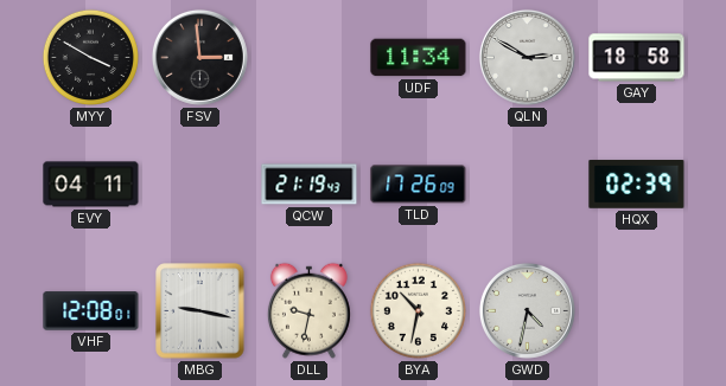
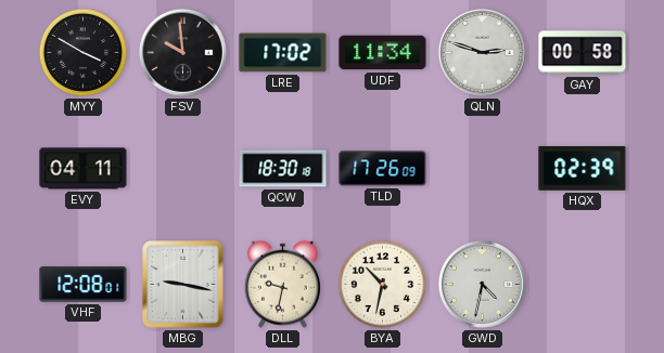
FSV: 2:59 -> 9:59
LRE: none -> 17:02
QLN: 2:50 -> 2:48
GAY: 18:58 -> 00:58
QCW: 21:19 -> 18:30
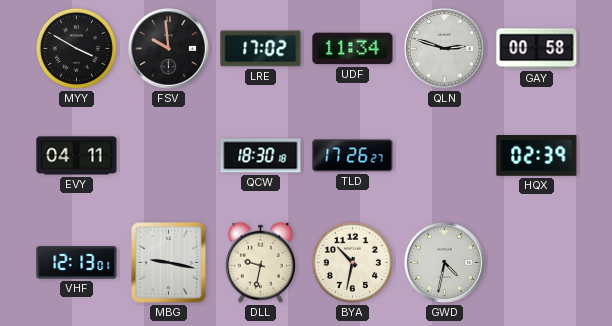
TLD: 17:26:09 -> 17:26:27
VHF: 12:08 -> 12:13
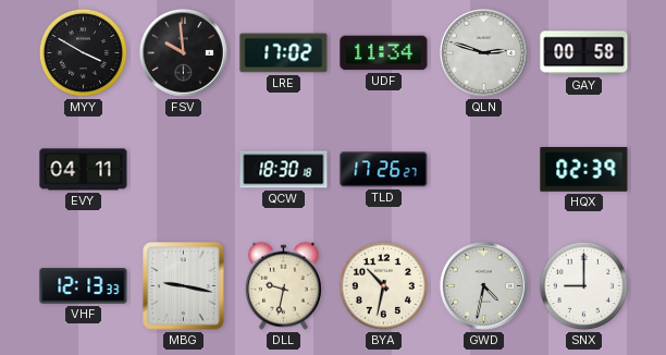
VHF: 12:13:01 -> 12:13:33
SNX: none -> 9:00
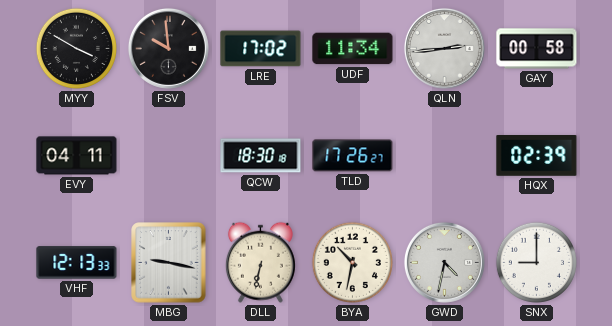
QLN: 2:48 -> 2:44
DLL: 9:32 -> 6:32
